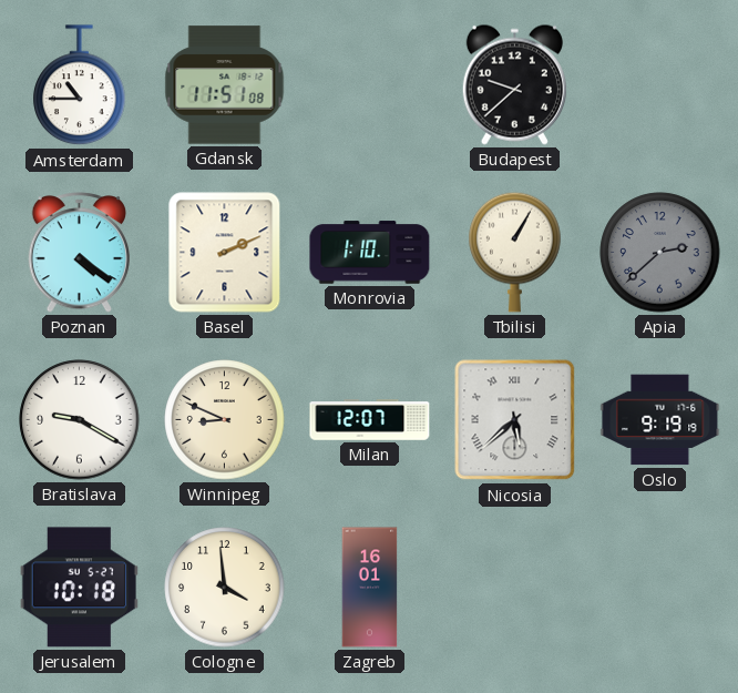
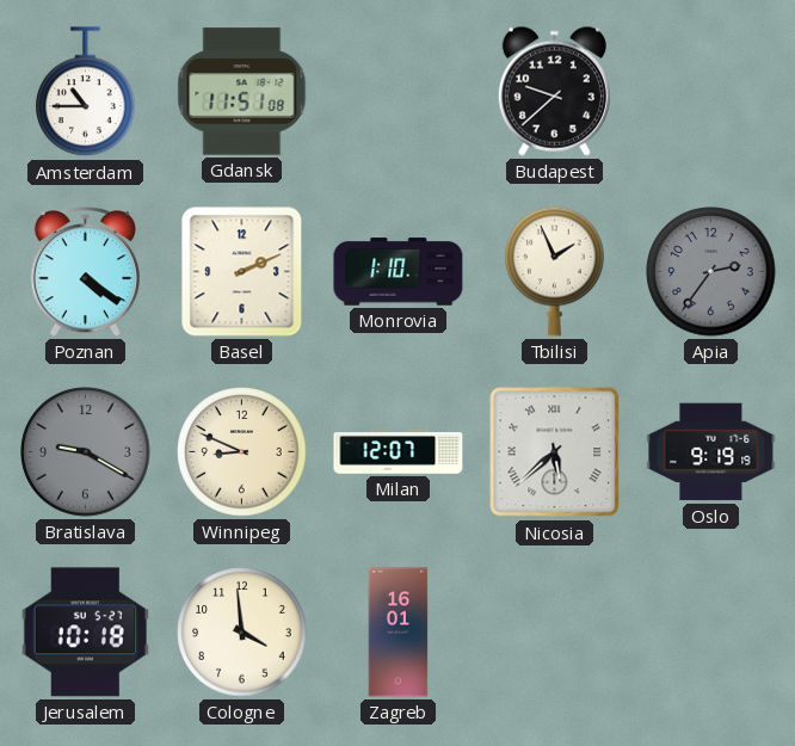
Tbilisi: 1:05 -> 1:56
Apia: 2:38 -> 2:36
Bratislava dial: white -> grey
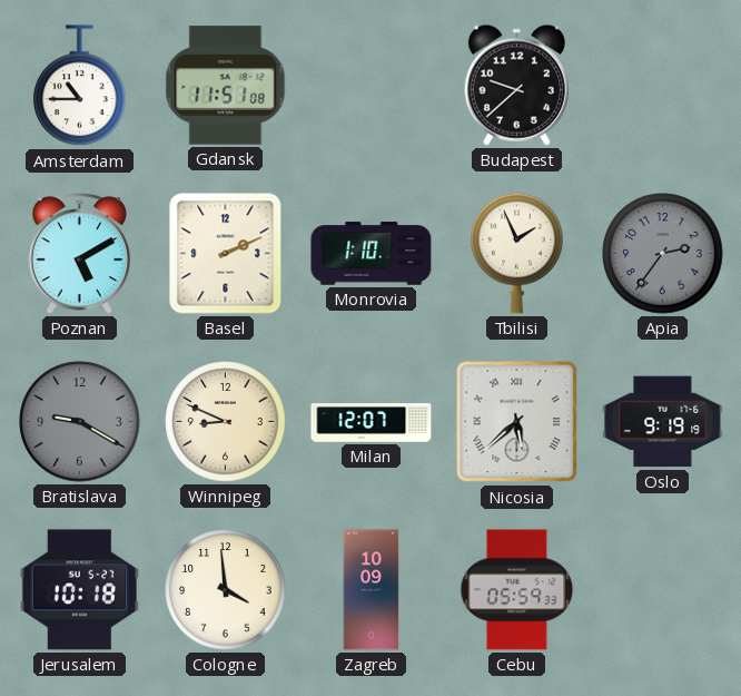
Poznan: 4:21 -> 5:10
Zagreb: 16:01 -> 10:09
Cebu: none -> 05:59
